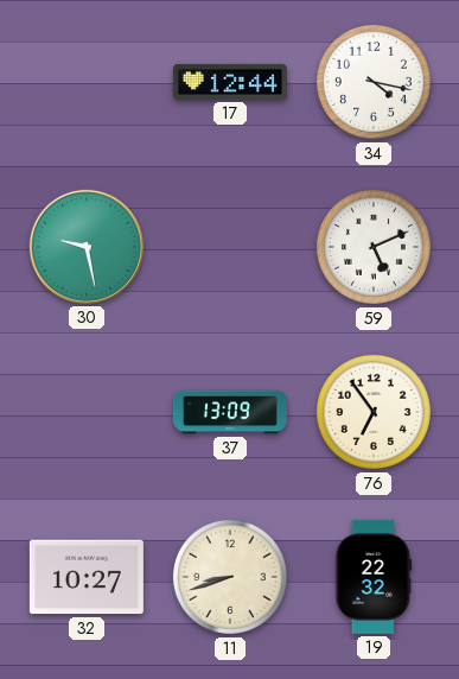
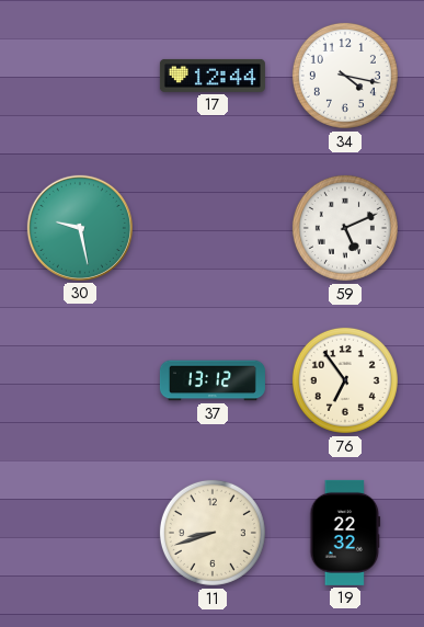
37: 13:09 -> 13:12
32: 10:27 -> none
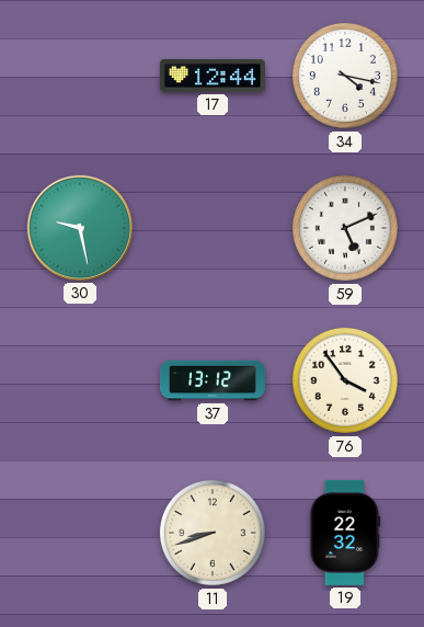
76: 6:54 -> 3:54
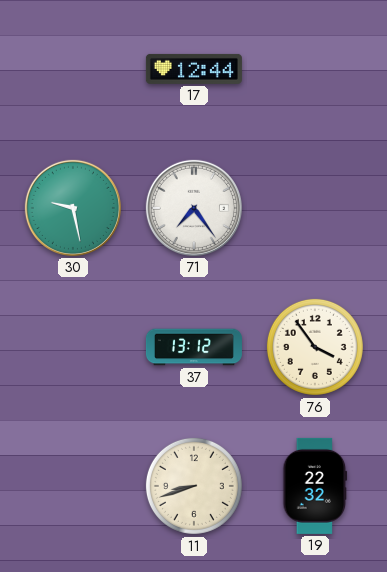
34: 4:17 -> none
71: none -> 7:24
59: 5:11 -> none
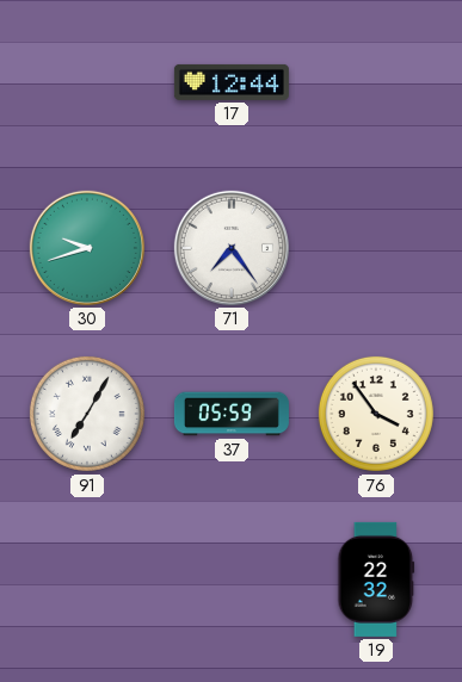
30: 9:28 -> 9:42
91: none -> 7:05
37: 13:12 -> 05:59
11: 8:42 -> none
